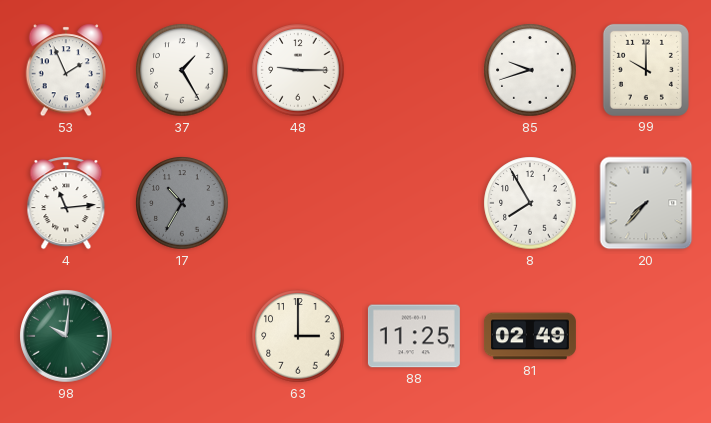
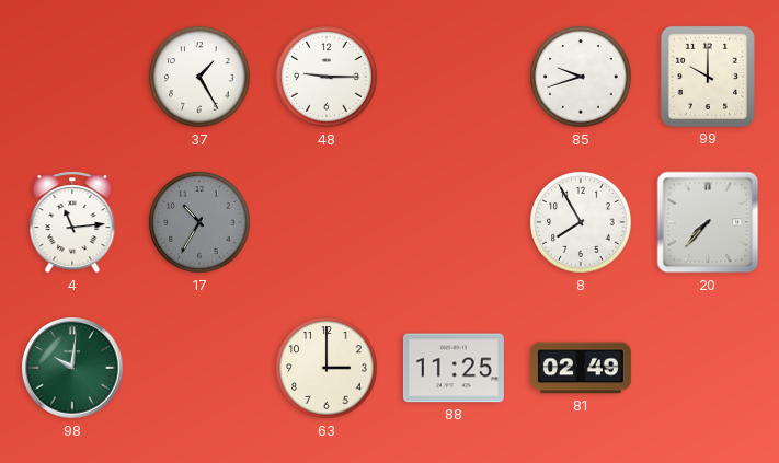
53: 1:56 -> none
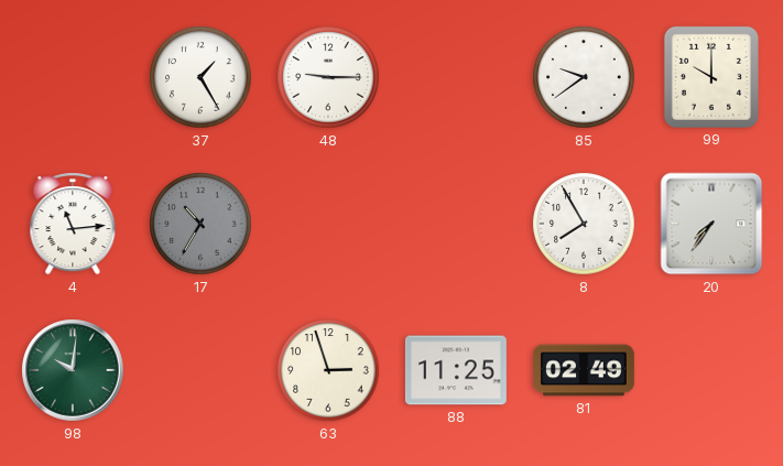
85: 9:42 -> 9:39
20: 7:37 -> 7:36
63: 3:00 -> 2:57
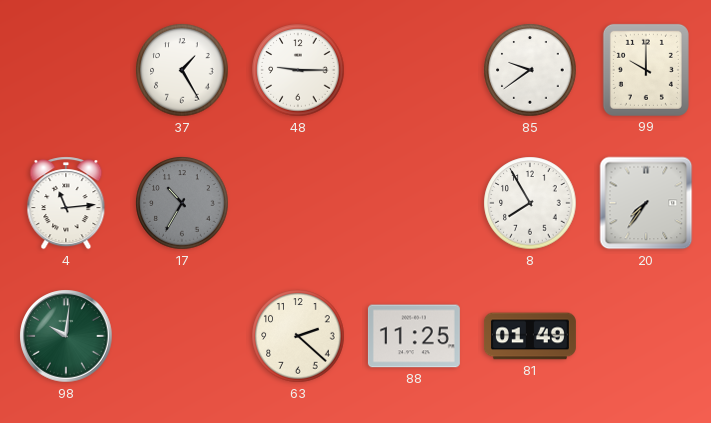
63: 2:57 -> 2:22
81: 02:49 -> 01:49
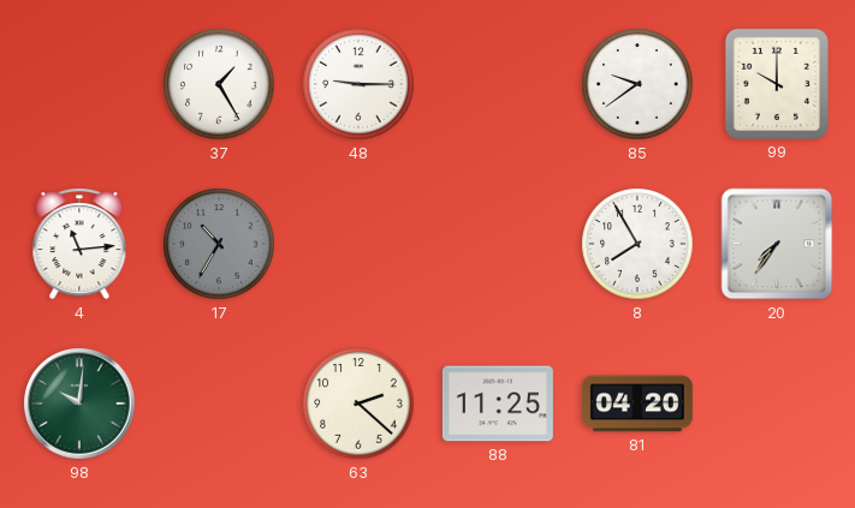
81: 01:49 -> 04:20
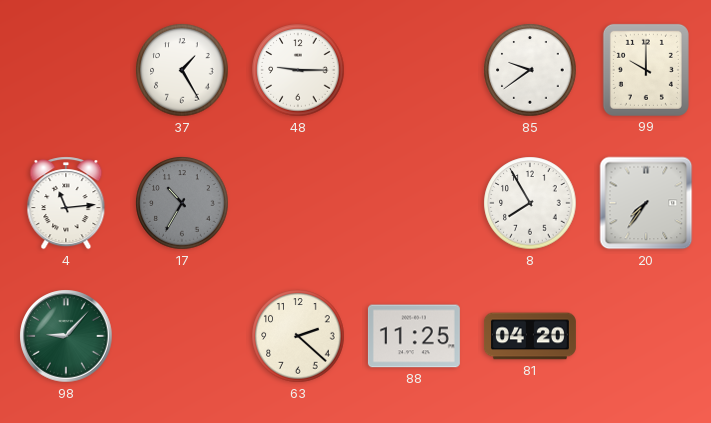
98: 10:01 -> 9:07
